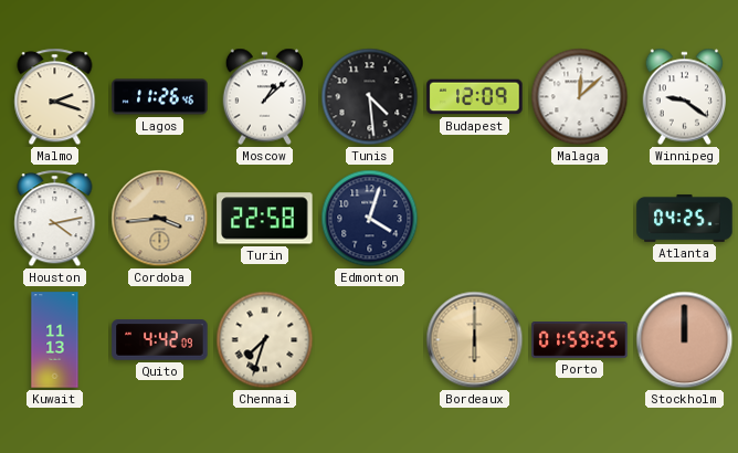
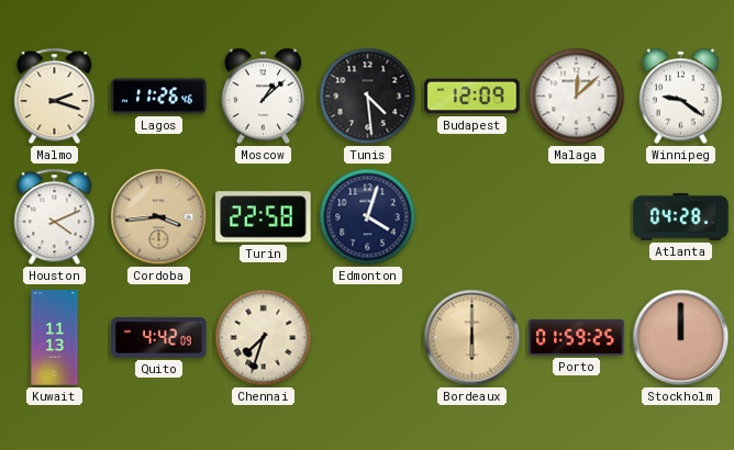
Houston: 4:13 -> 4:11
Atlanta: 04:25 -> 04:28
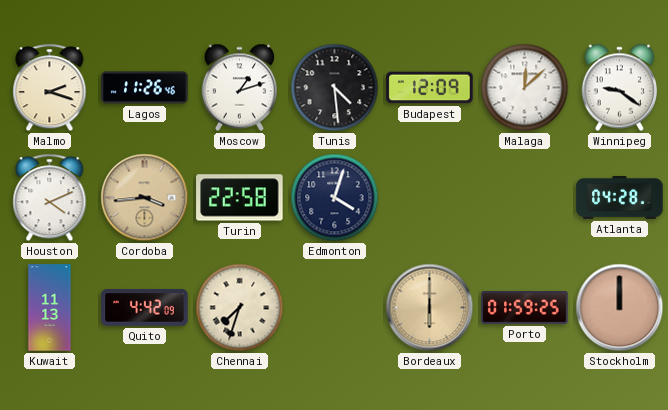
Moscow: 1:08 -> 1:12
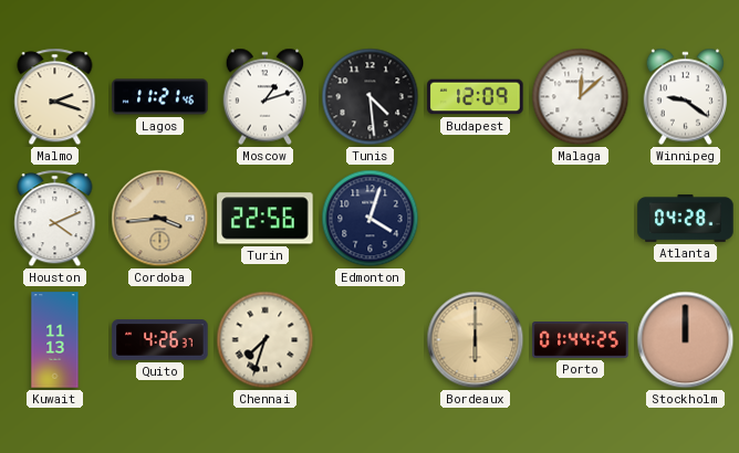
Lagos: 11:26 -> 11:21
Turin: 22:58 -> 22:56
Quito: 4:42 -> 4:26
Porto: 01:59 -> 01:44
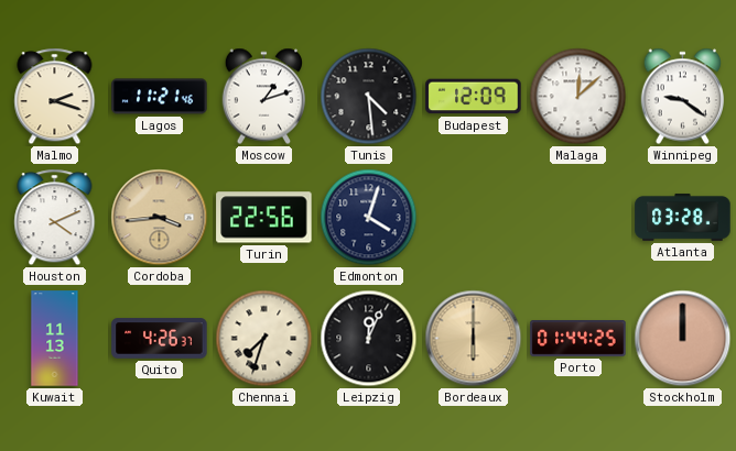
Atlanta: 04:28 -> 03:28
Leipzig: none -> 12:04
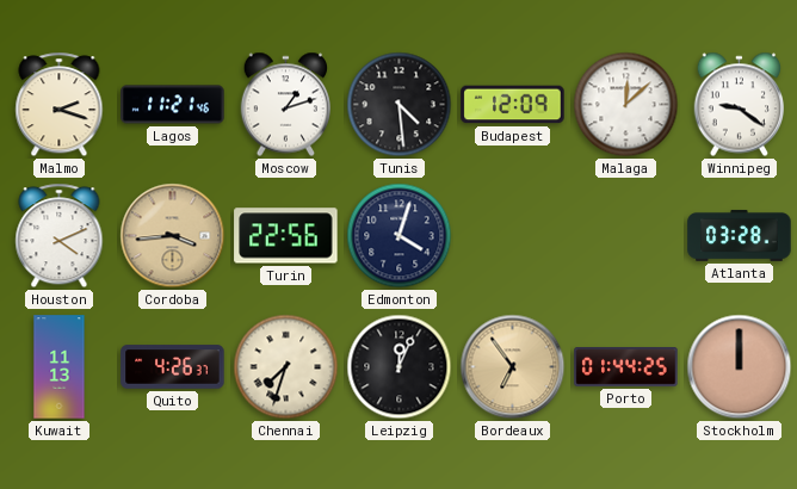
Bordeaux: 6:00 -> 6:54
